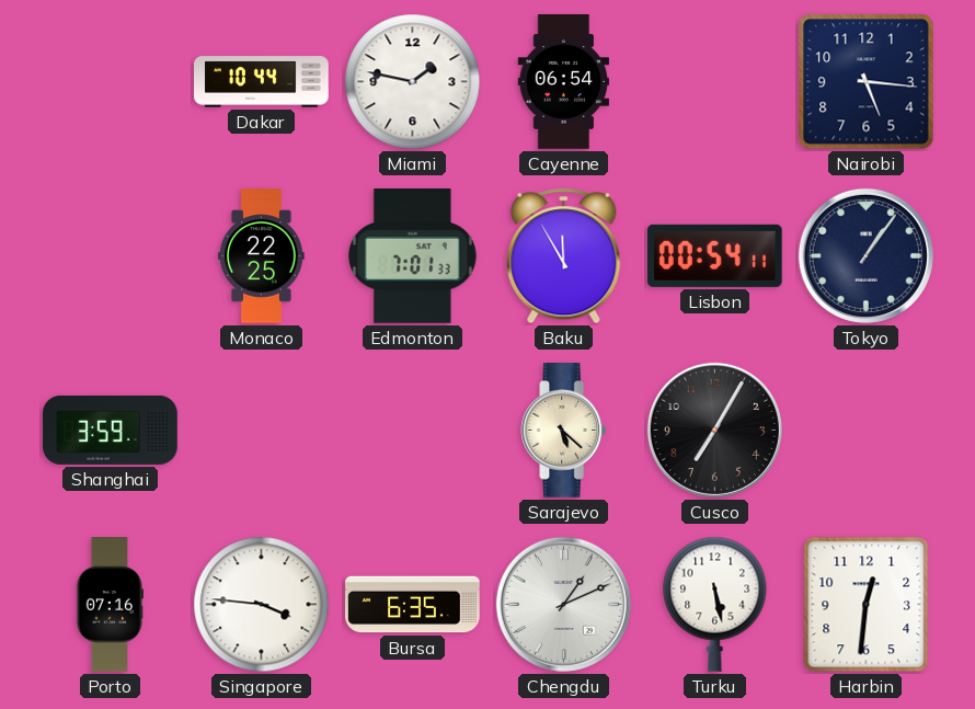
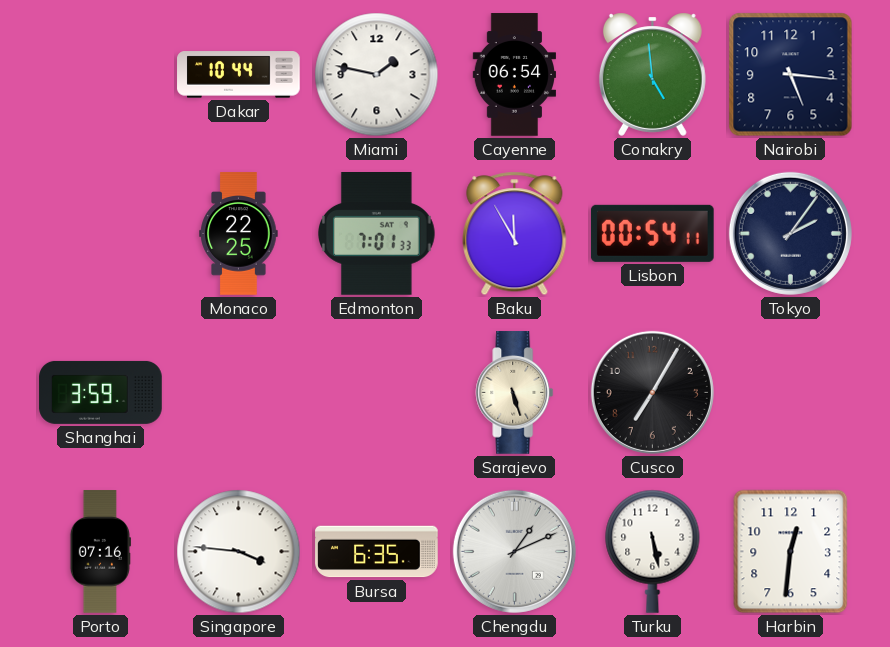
Conakry: none -> 4:59
Tokyo: 1:06 -> 2:06
Sarajevo: 5:22 -> 5:27
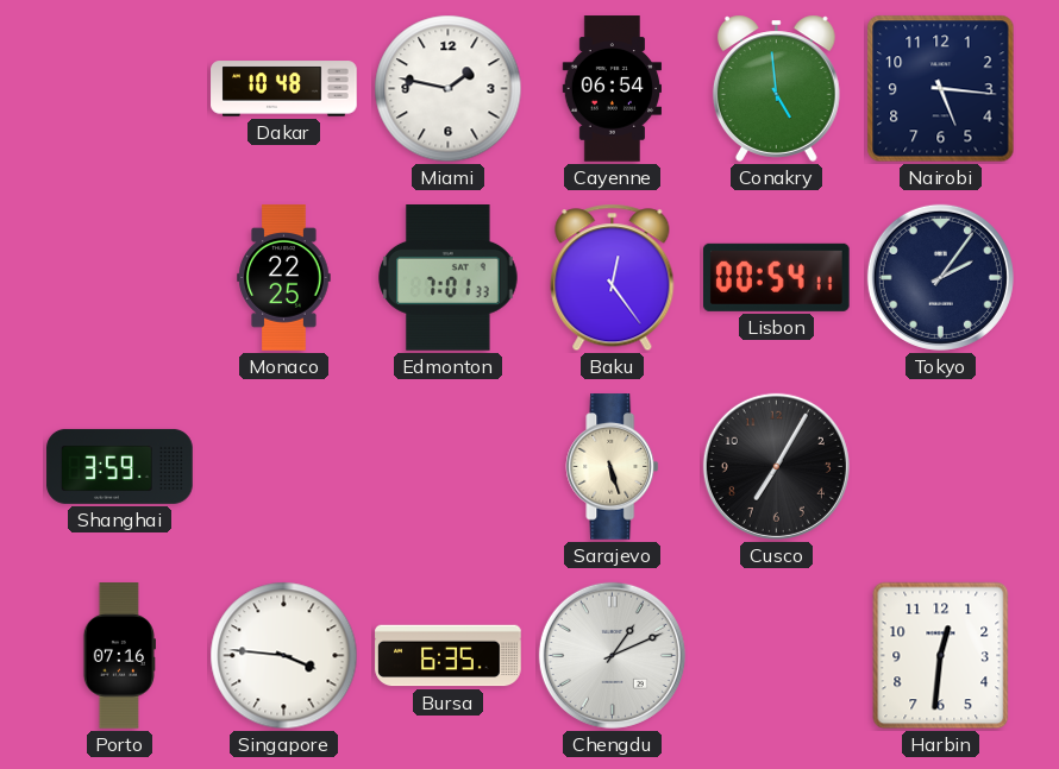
Dakar: 10:44 -> 10:48
Baku: 11:55 -> 12:24
Turku: 5:28 -> none
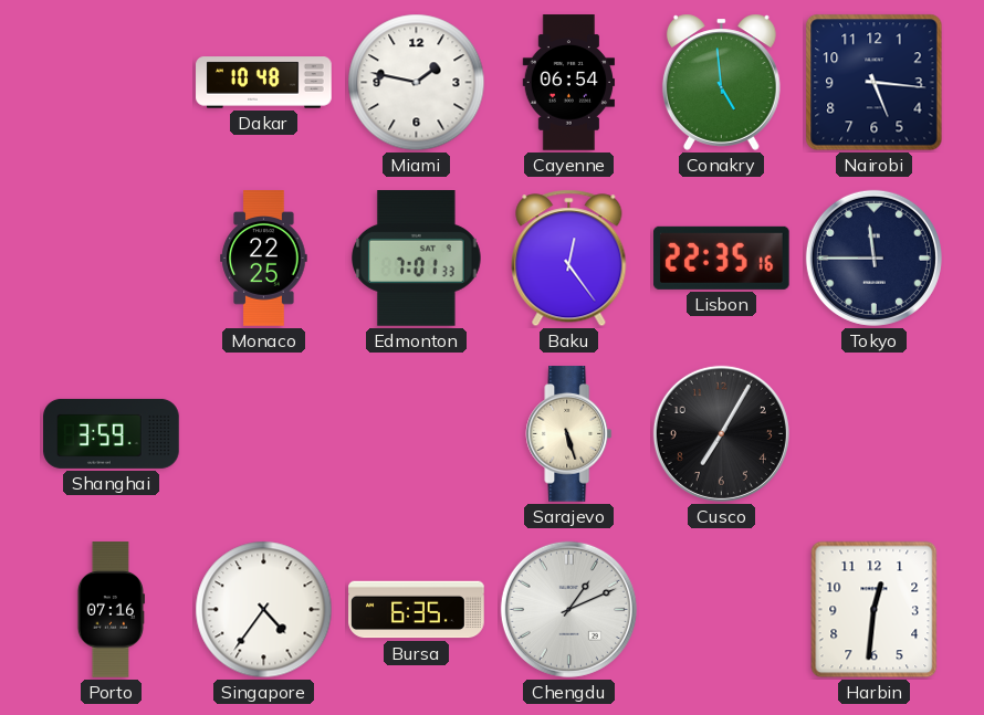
Lisbon: 00:54 -> 22:35
Tokyo: 2:06 -> 11:45
Singapore: 3:46 -> 4:36
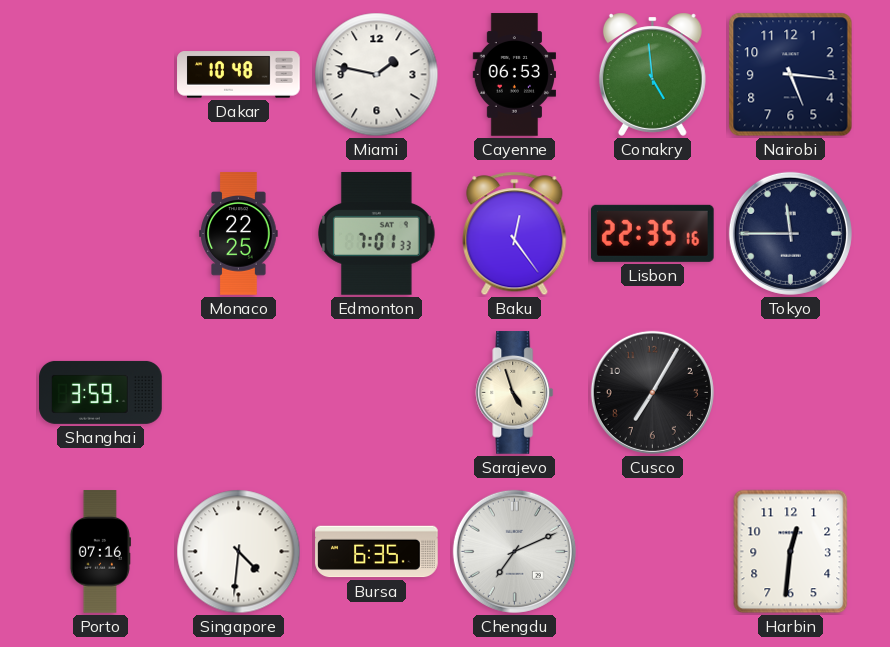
Cayenne: 06:54 -> 06:53
Sarajevo: 5:27 -> 4:57
Singapore: 4:36 -> 4:31
Chengdu: 1:11 -> 7:11
